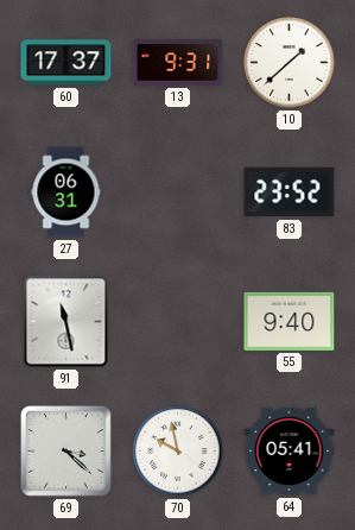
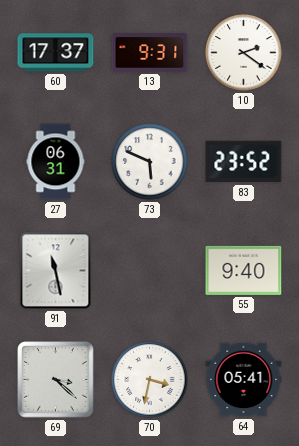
10: 1:38 -> 2:21
73: none -> 5:49
70: 9:58 -> 3:32
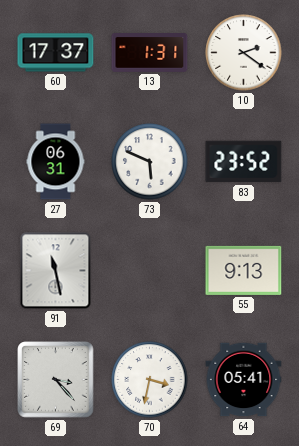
13: 9:31 -> 1:31
55: 9:40 -> 9:13
69: 3:22 -> 3:23
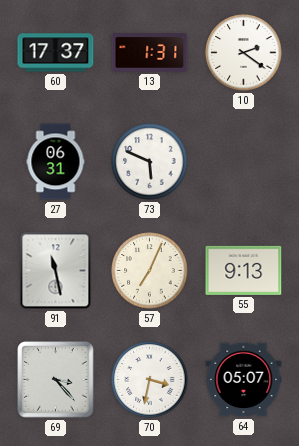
83: 23:52 -> none
57: none -> 7:04
64: 05:41 -> 05:07
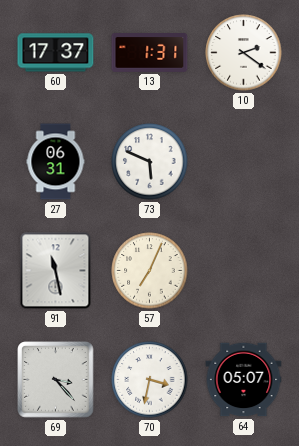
55: 9:13 -> none
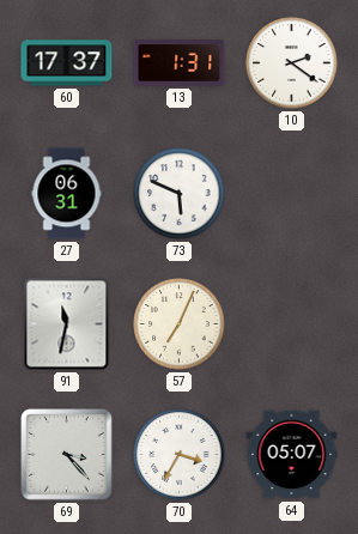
91: 11:28 -> 11:32
70: 3:32 -> 3:35
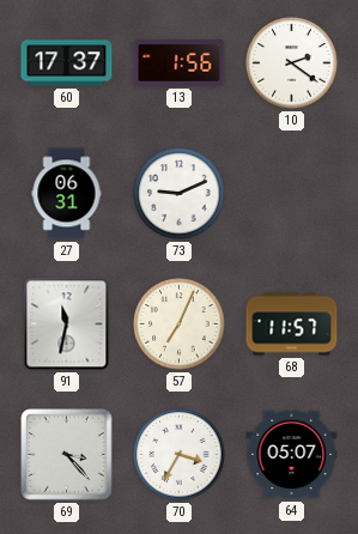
13: 1:31 -> 1:56
73: 5:49 -> 9:11
68: none -> 11:57
